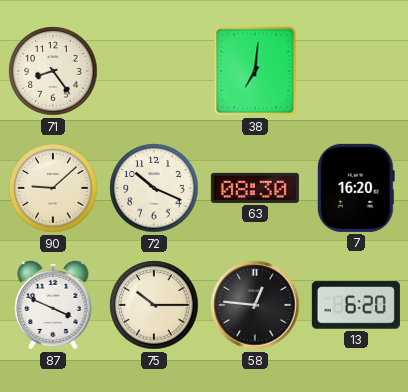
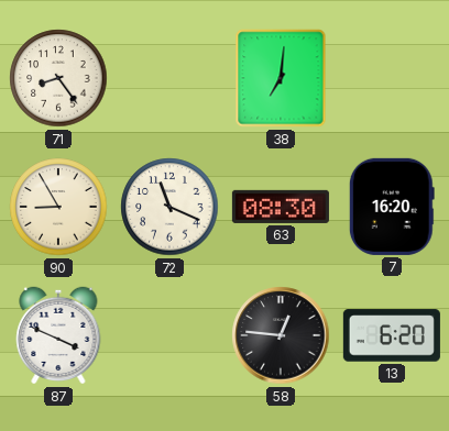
90: 9:08 -> 8:55
72: 10:19 -> 11:19
75: 10:15 -> none
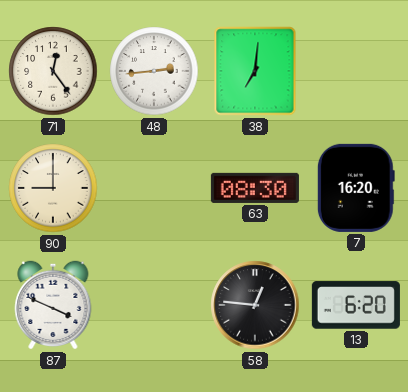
71: 8:24 -> 12:24
48: none -> 2:44
90: 8:55 -> 9:00
72: 11:19 -> none
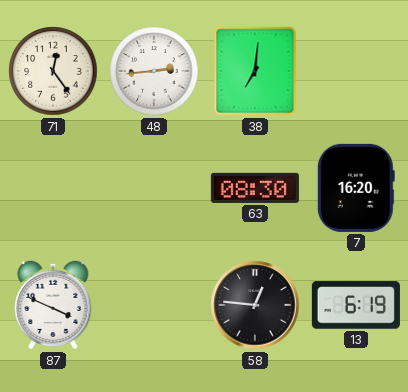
90: 9:00 -> none
13: 6:20 -> 6:19
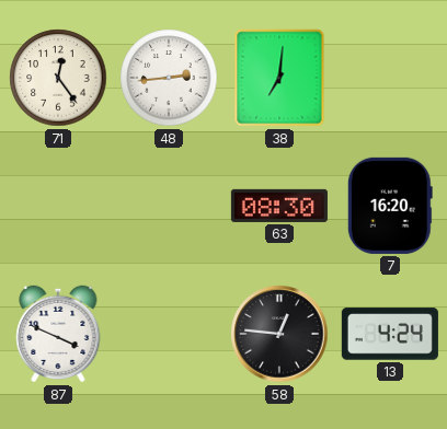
13: 6:19 -> 4:24
